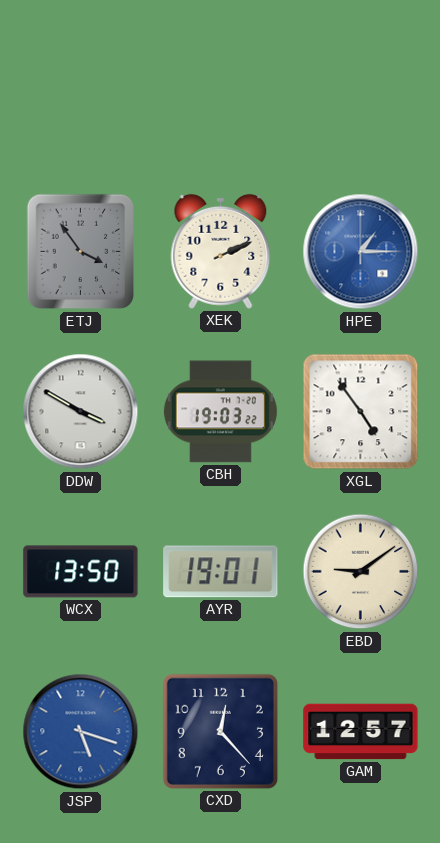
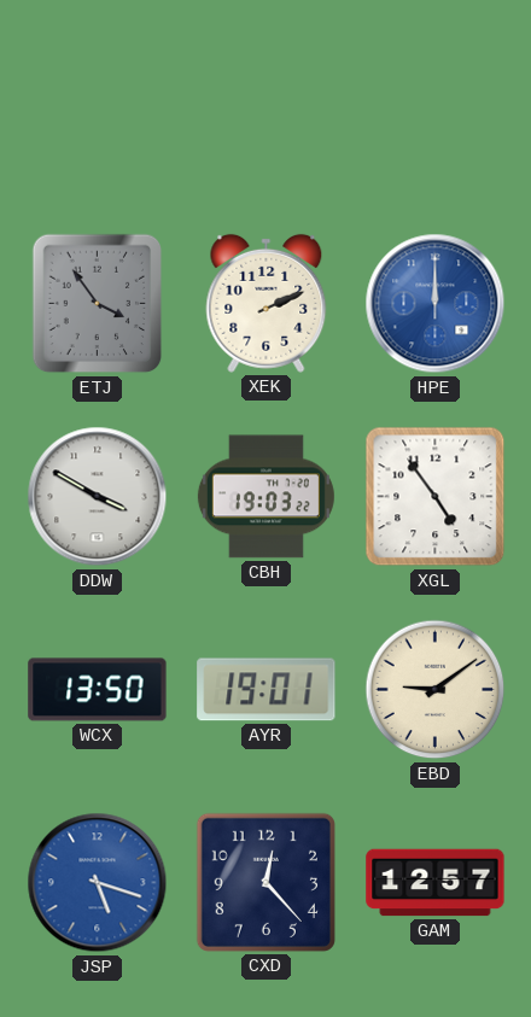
HPE: 1:15 -> 12:00
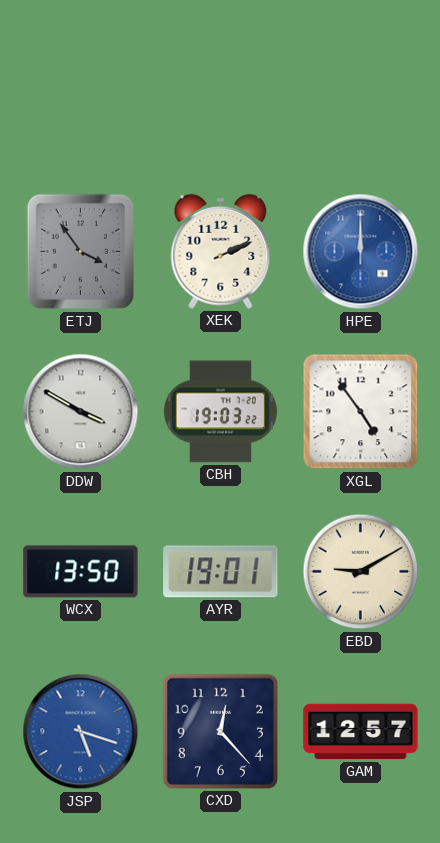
EBD: 9:09 -> 9:10
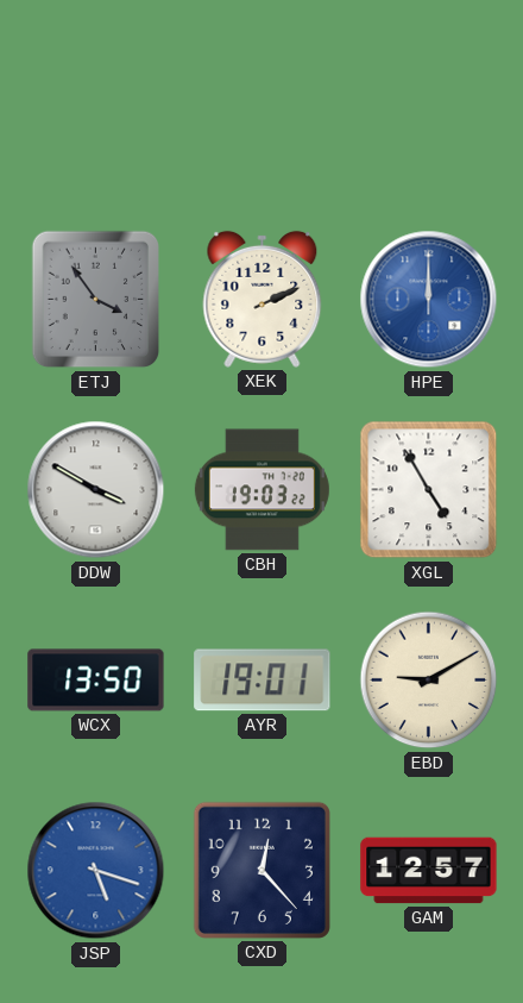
XGL: 4:54 -> 4:55
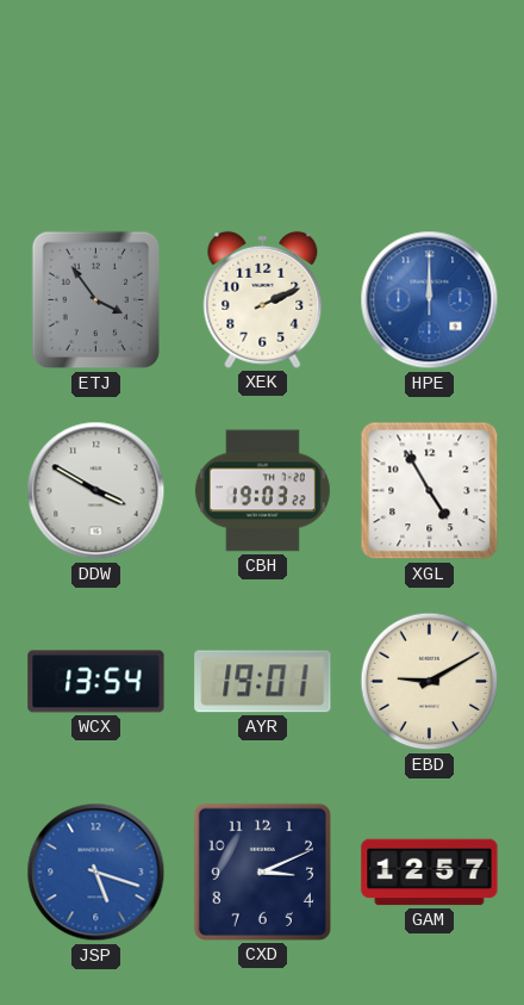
WCX: 13:50 -> 13:54
CXD: 12:23 -> 3:11
